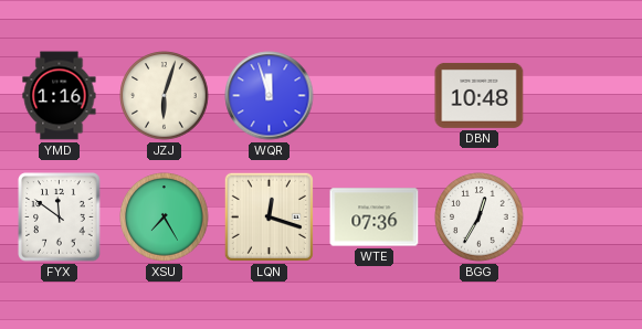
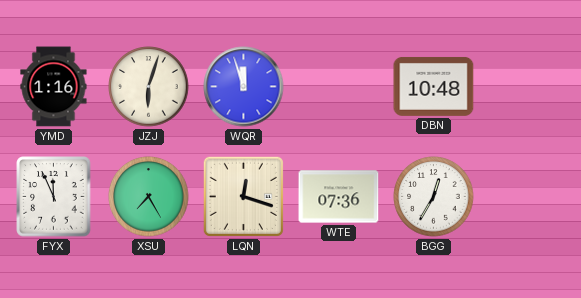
FYX: 11:51 -> 11:56
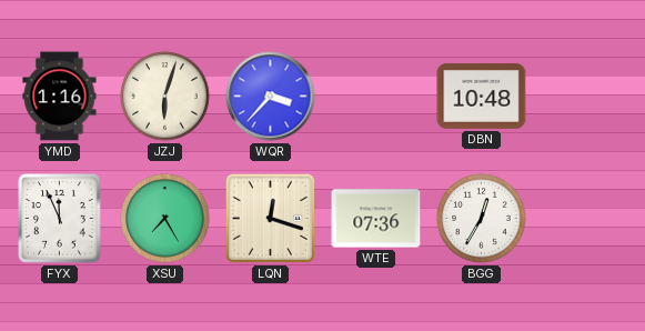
WQR: 11:57 -> 3:37
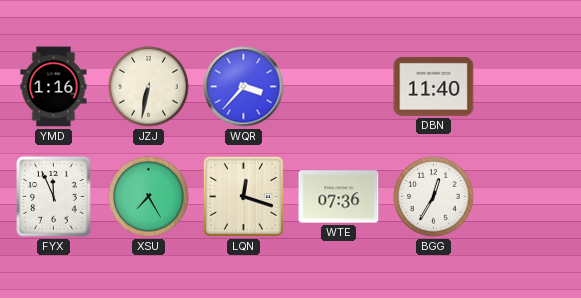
JZJ: 6:03 -> 6:32
DBN: 10:48 -> 11:40
